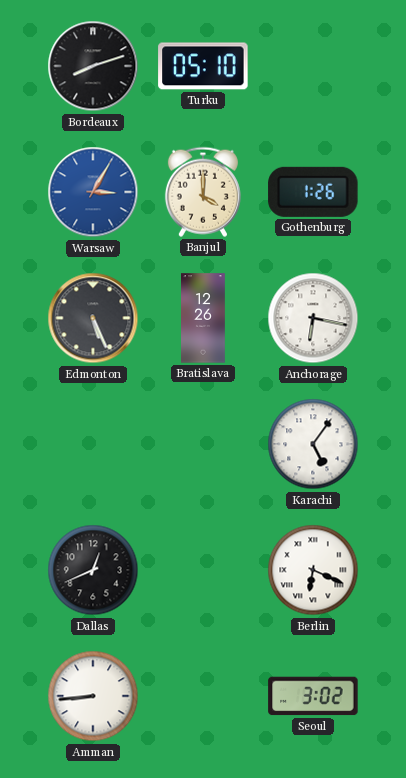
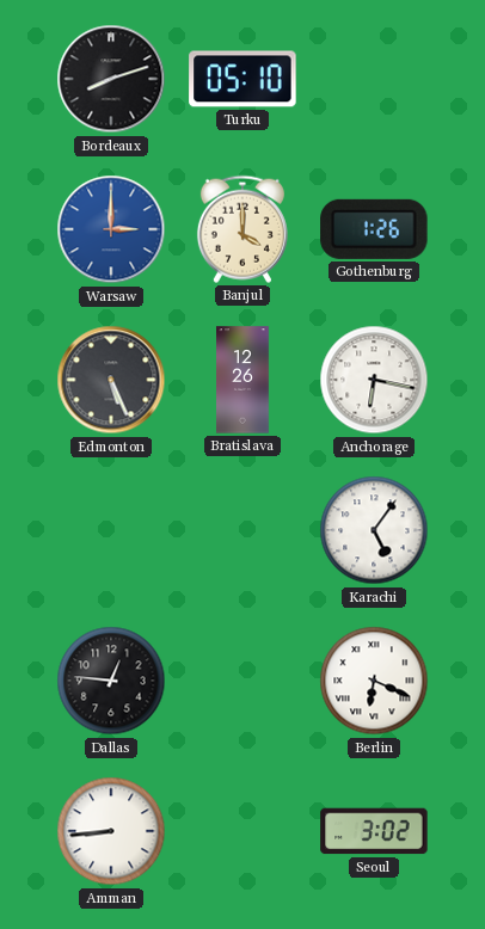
Warsaw: 3:05 -> 3:00
Dallas: 12:41 -> 12:46
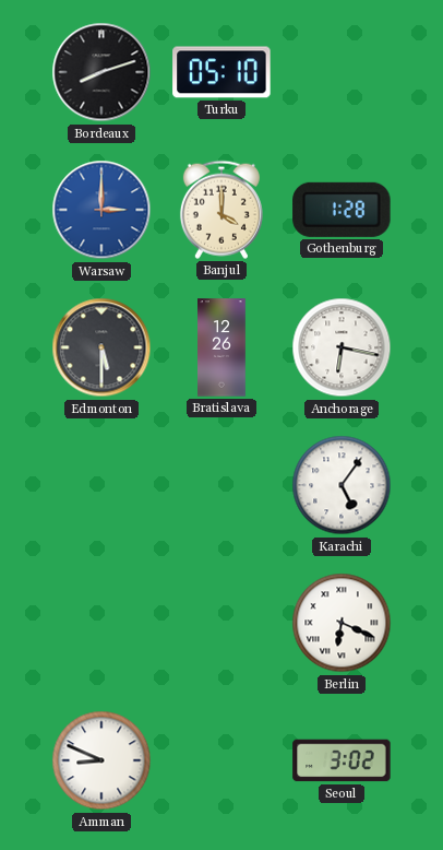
Gothenburg: 1:26 -> 1:28
Edmonton: 5:26 -> 5:30
Dallas: 12:46 -> none
Amman: 8:44 -> 8:49
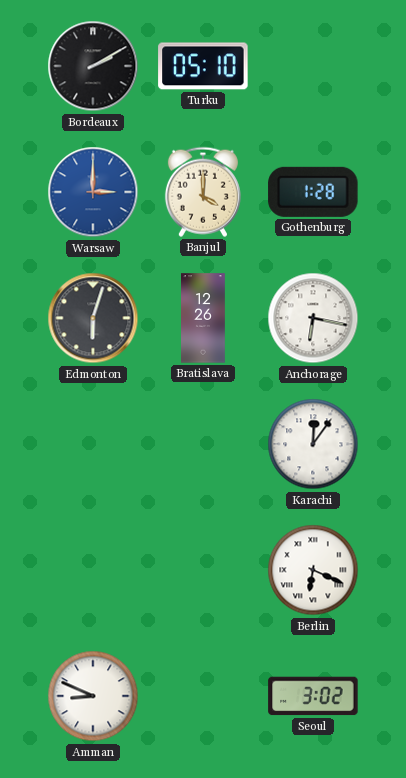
Bordeaux: 8:12 -> 2:10
Edmonton: 5:30 -> 6:03
Karachi: 5:06 -> 12:06
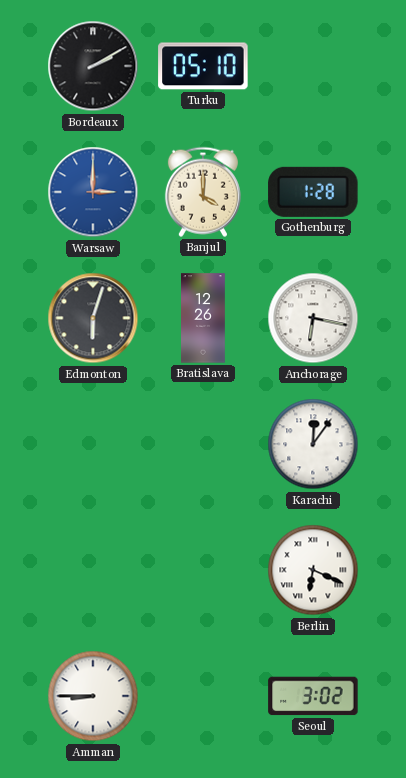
Amman: 8:49 -> 8:45
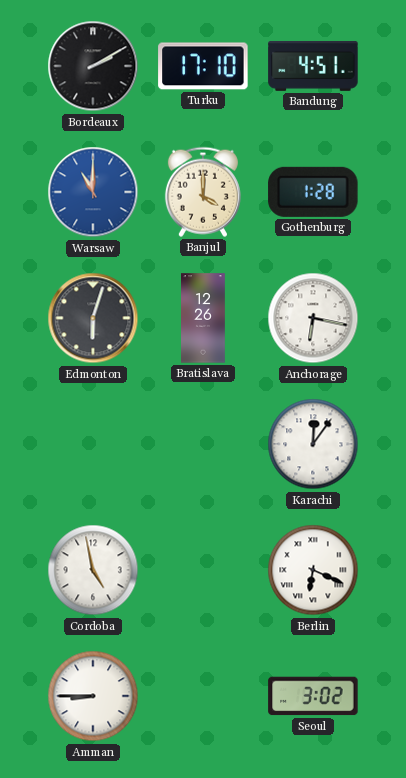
Turku: 05:10 -> 17:10
Bandung: none -> 4:51
Warsaw: 3:00 -> 11:00
Cordoba: none -> 4:58
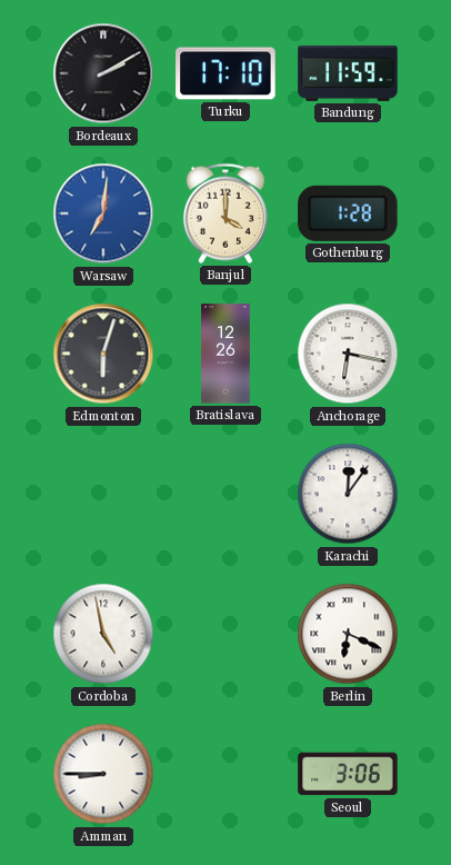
Bandung: 4:51 -> 11:59
Warsaw: 11:00 -> 7:01
Seoul: 3:02 -> 3:06
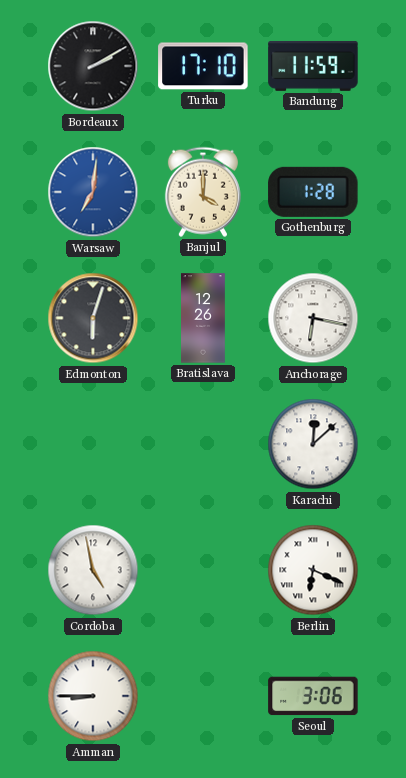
Karachi: 12:06 -> 12:08
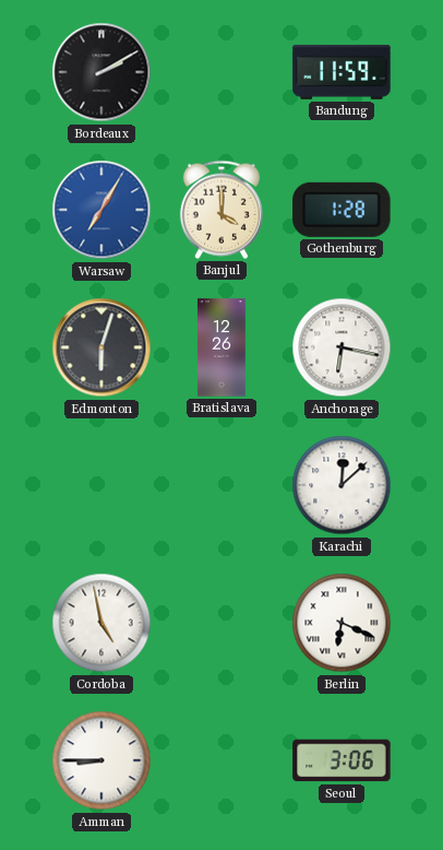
Turku: 17:10 -> none
Warsaw: 7:01 -> 7:05
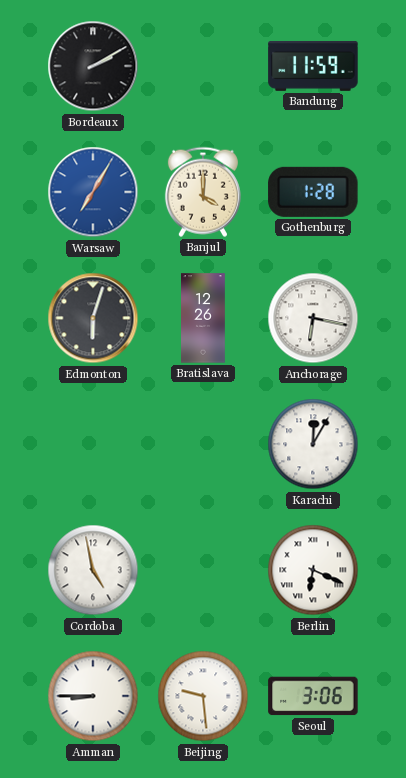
Karachi: 12:08 -> 12:05
Beijing: none -> 9:29
